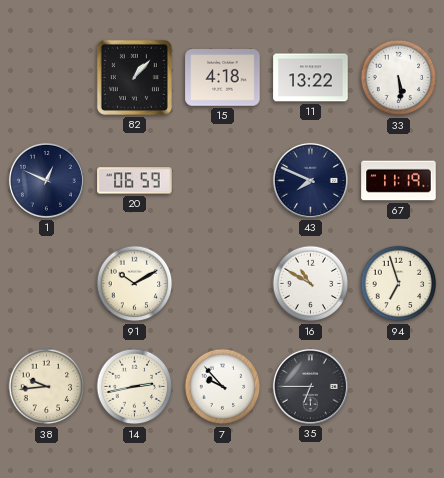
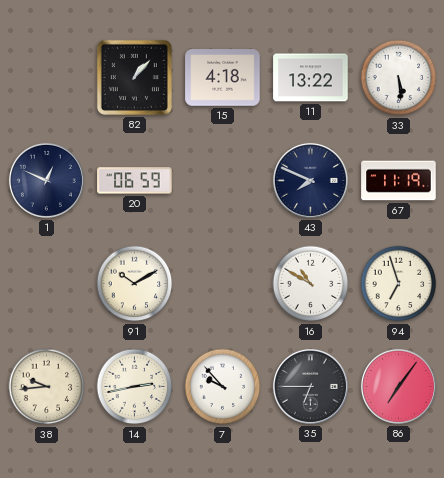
86: none -> 7:06
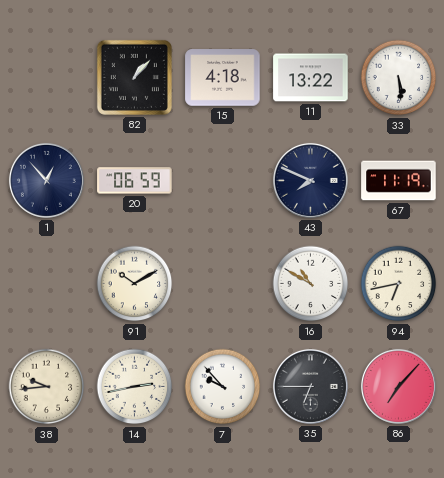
1: 12:49 -> 12:53
94: 6:57 -> 6:43
86: 7:06 -> 7:07
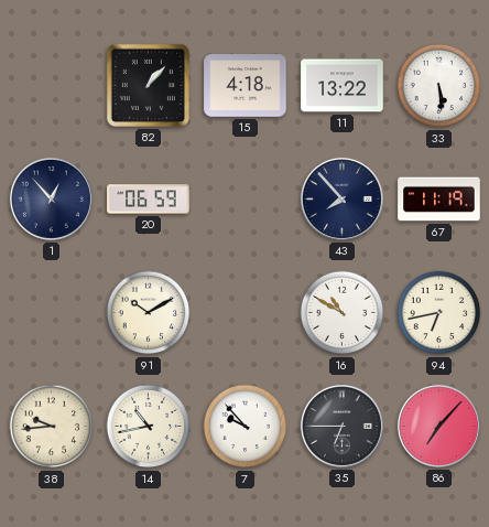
43: 7:49 -> 7:53
14: 2:43 -> 10:43
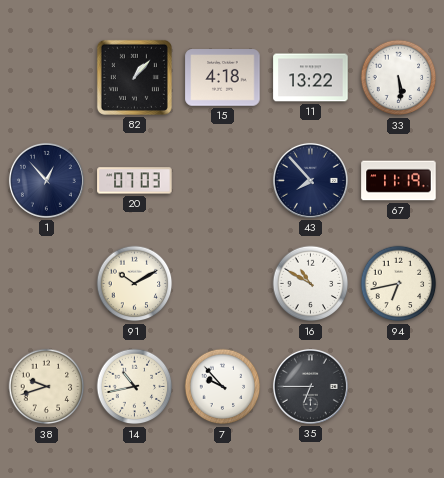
20: 06:59 -> 07:03
38: 9:44 -> 9:42
86: 7:07 -> none
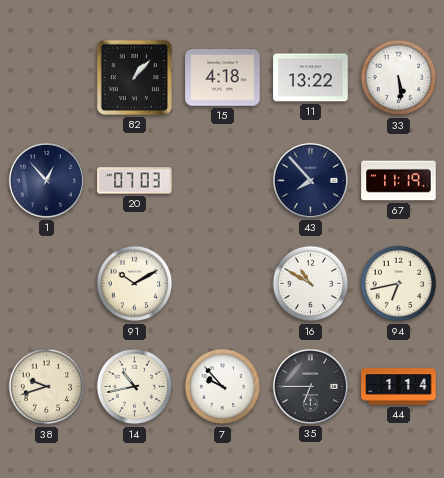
44: none -> 1:14
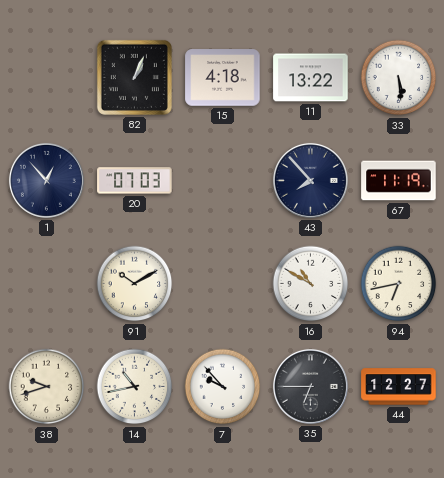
82: 1:07 -> 1:04
44: 1:14 -> 12:27
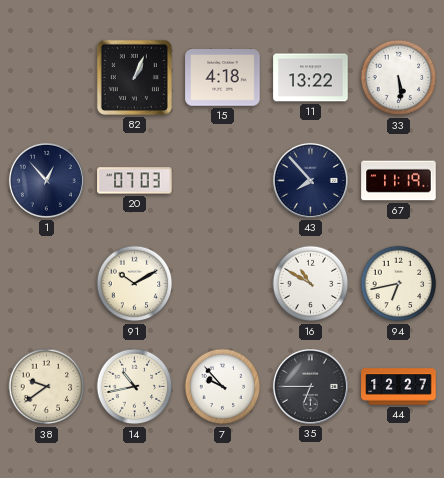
38: 9:42 -> 9:39
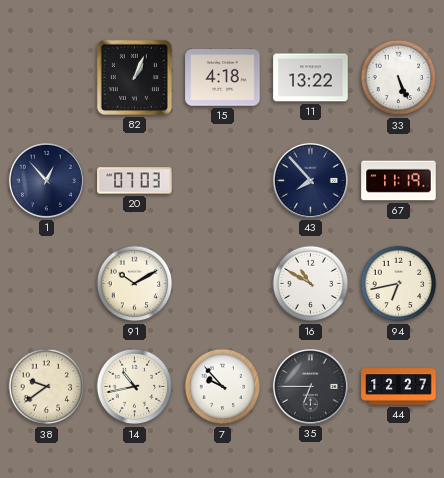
33: 5:29 -> 5:26
